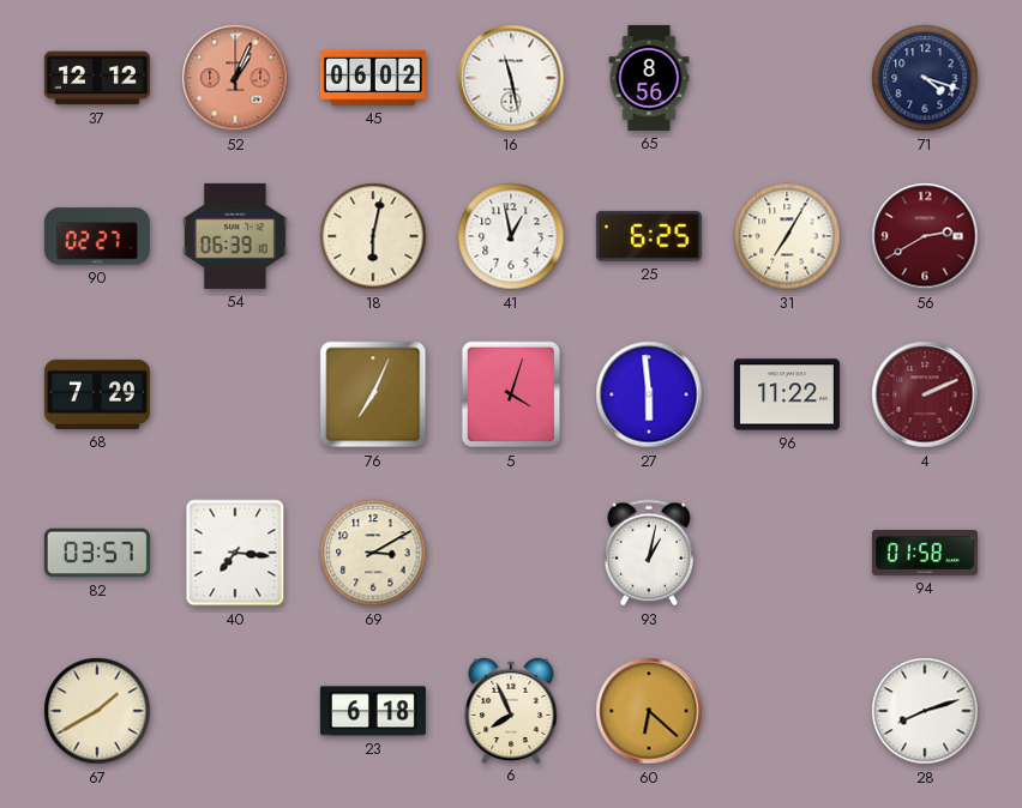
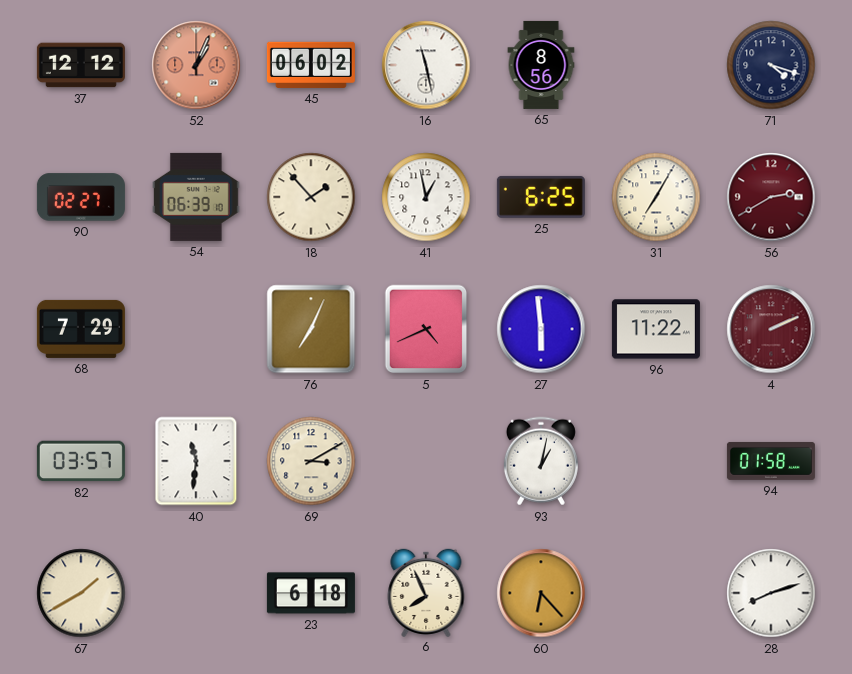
18: 6:02 -> 1:53
5: 4:03 -> 4:41
40: 7:16 -> 11:31
60: 6:22 -> 6:23
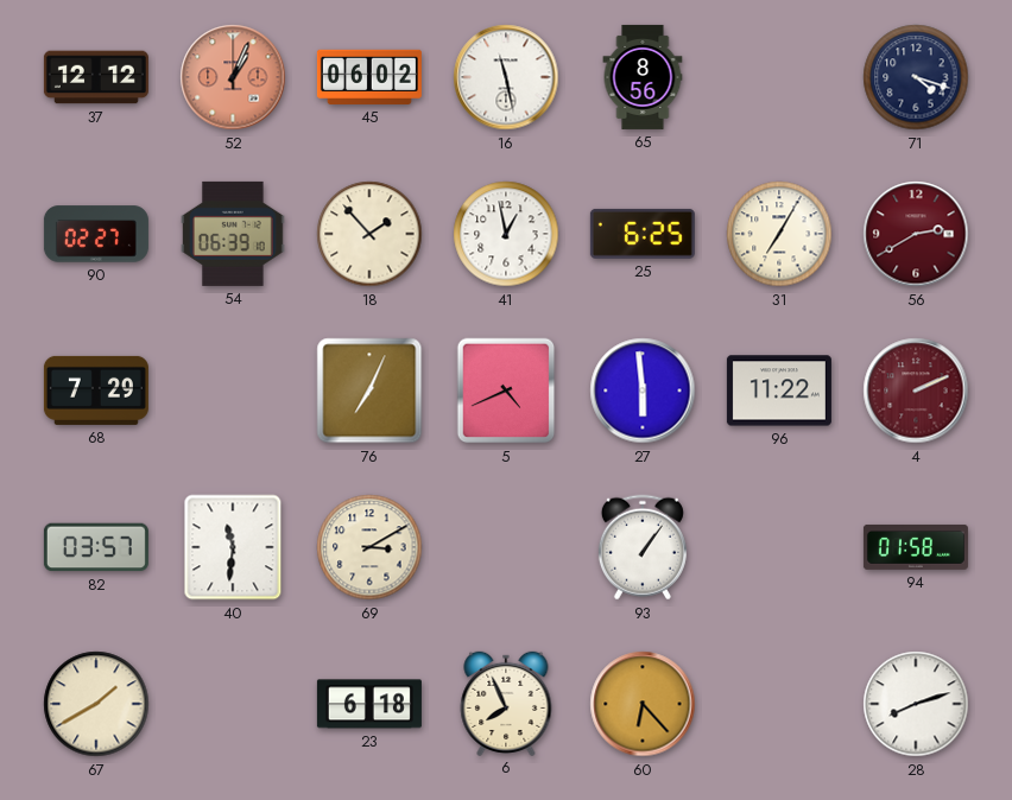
93: 1:02 -> 1:06
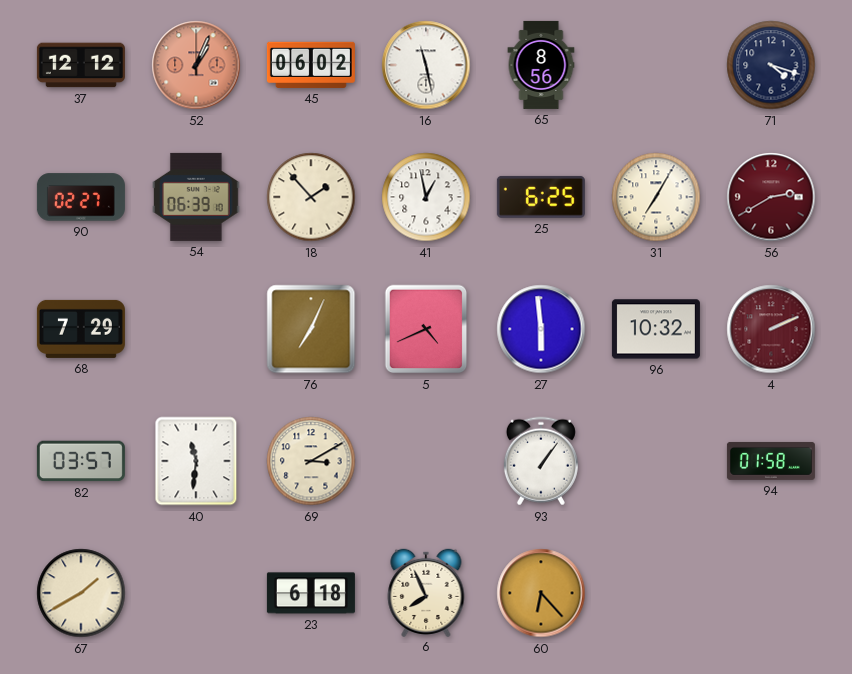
96: 11:22 -> 10:32
28: 8:12 -> none
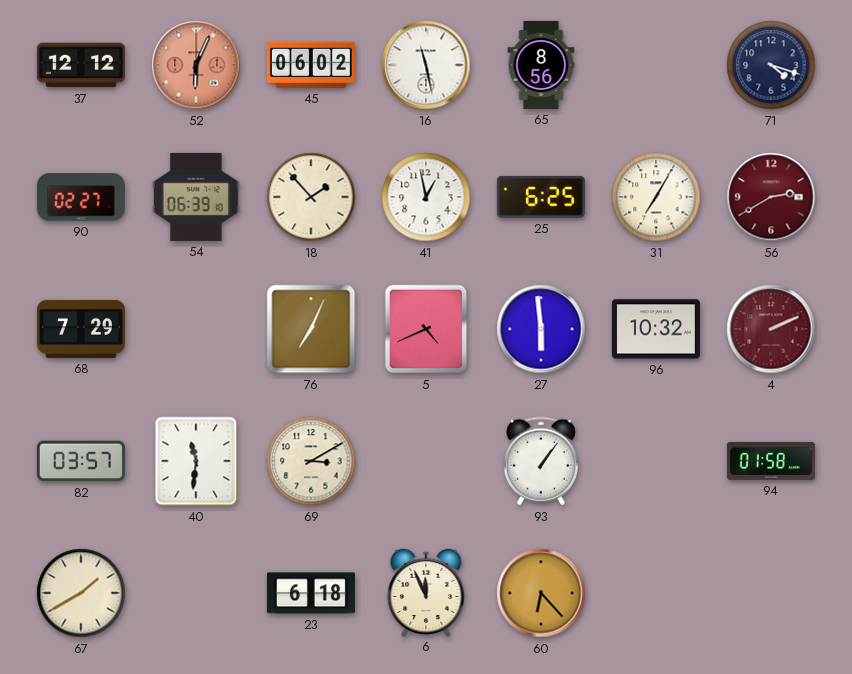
52: 1:04 -> 6:04
6: 7:56 -> 11:56
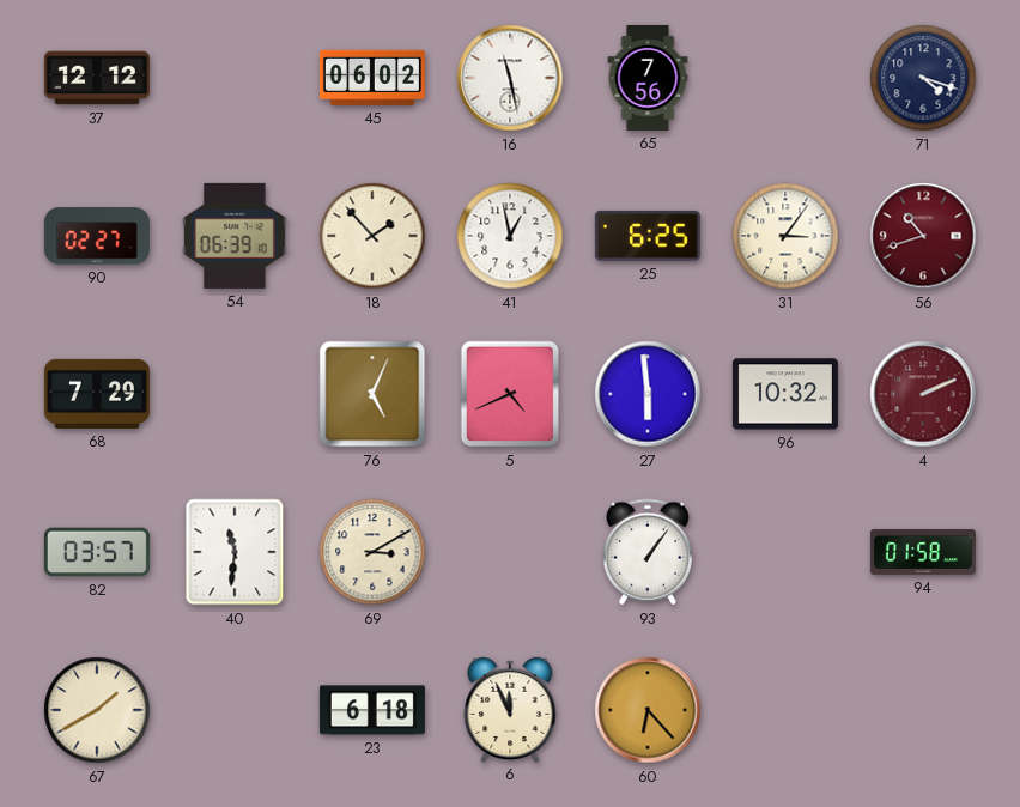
52: 6:04 -> none
65: 8:56 -> 7:56
31: 7:05 -> 3:06
56: 2:40 -> 10:42
76: 7:04 -> 5:04
